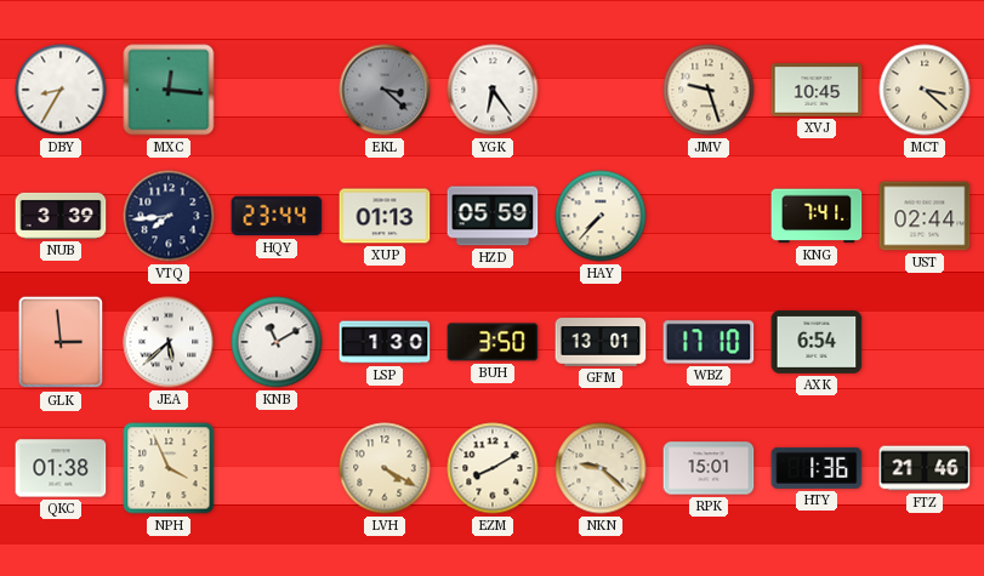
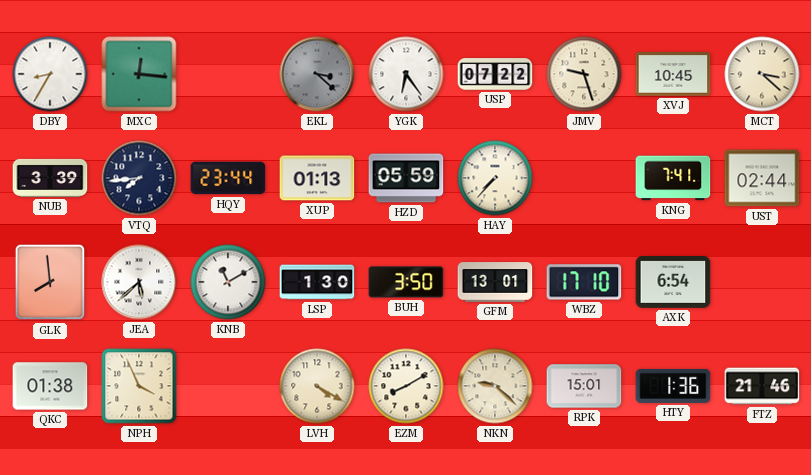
USP: none -> 07:22
GLK: 2:59 -> 7:59
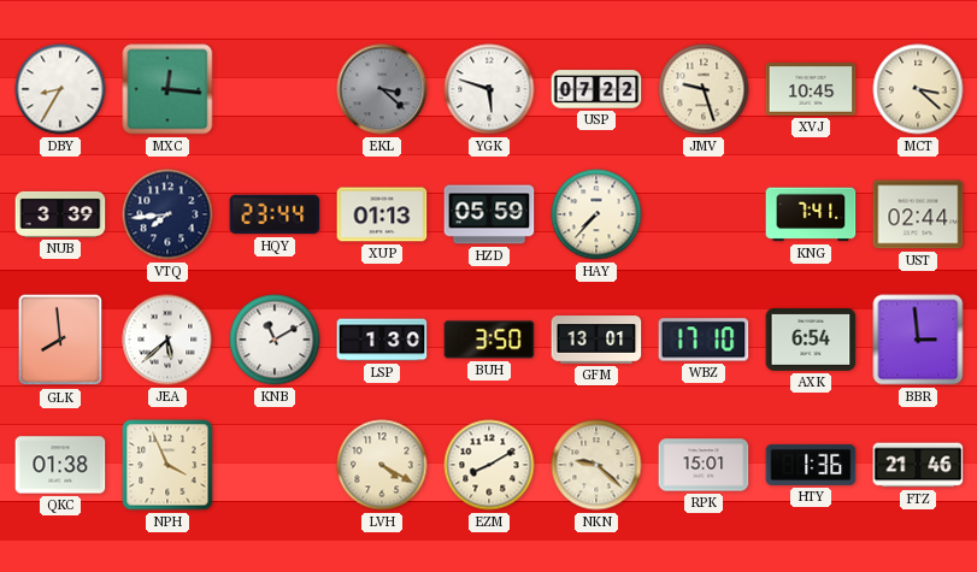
YGK: 6:24 -> 5:48
BBR: none -> 2:59
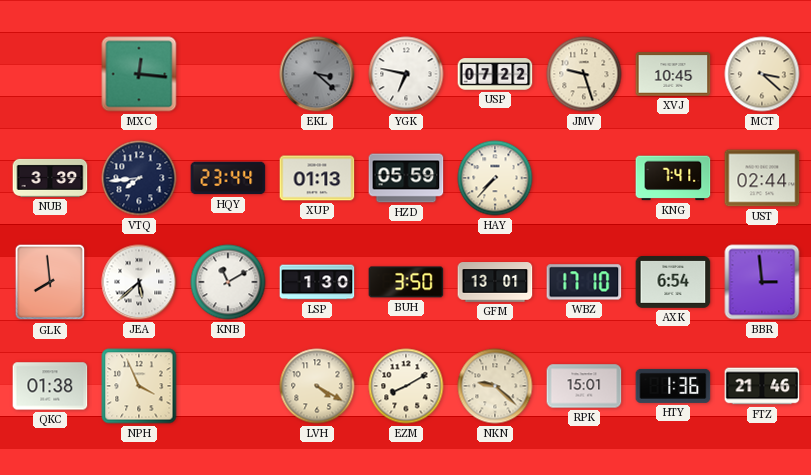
DBY: 8:35 -> none
YGK: 5:48 -> 6:47
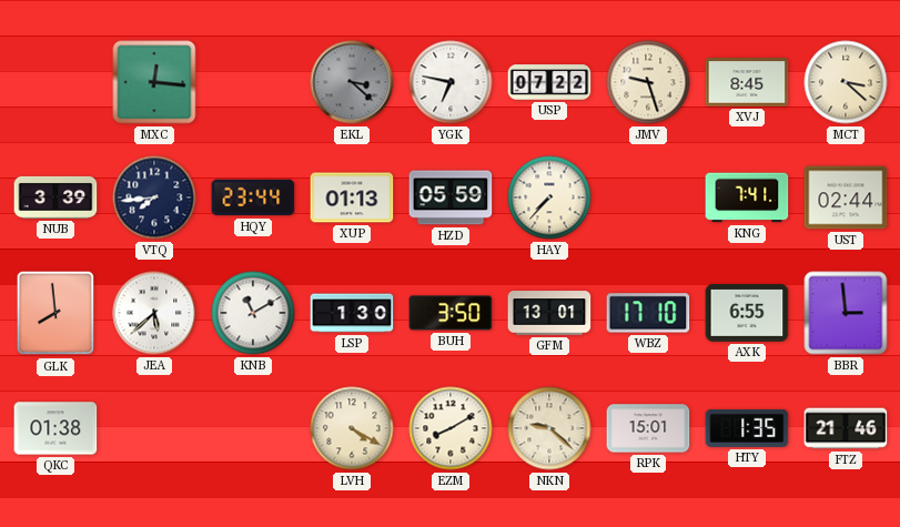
XVJ: 10:45 -> 8:45
AXK: 6:54 -> 6:55
NPH: 3:56 -> none
HTY: 1:36 -> 1:35
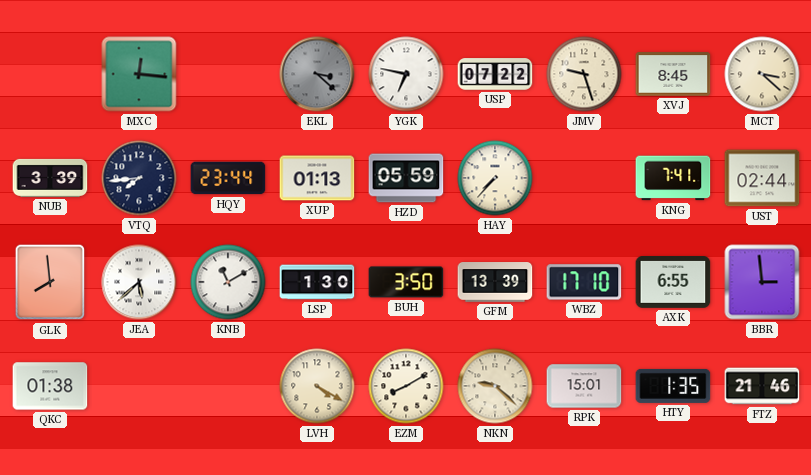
GFM: 13:01 -> 13:39
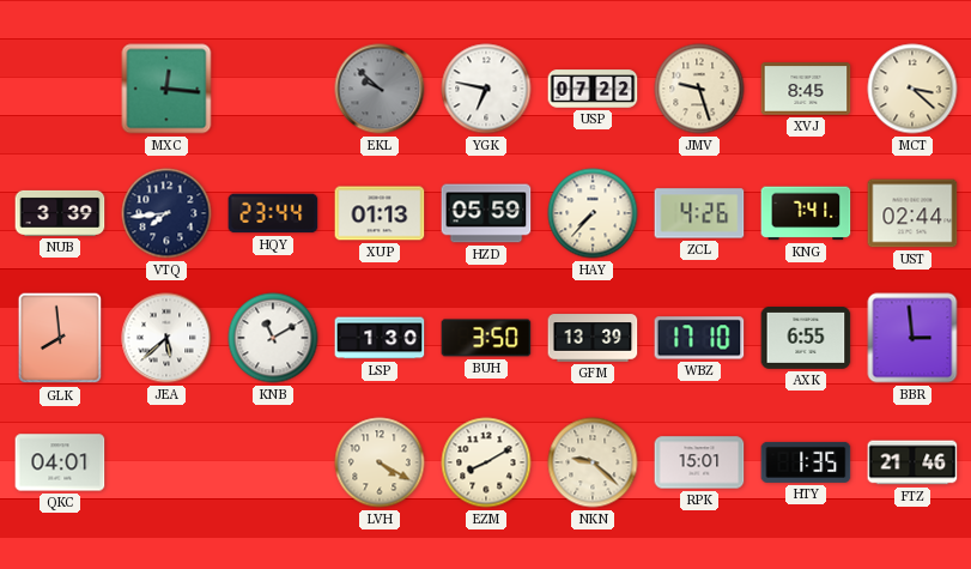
EKL: 3:22 -> 9:52
ZCL: none -> 4:26
QKC: 01:38 -> 04:01
